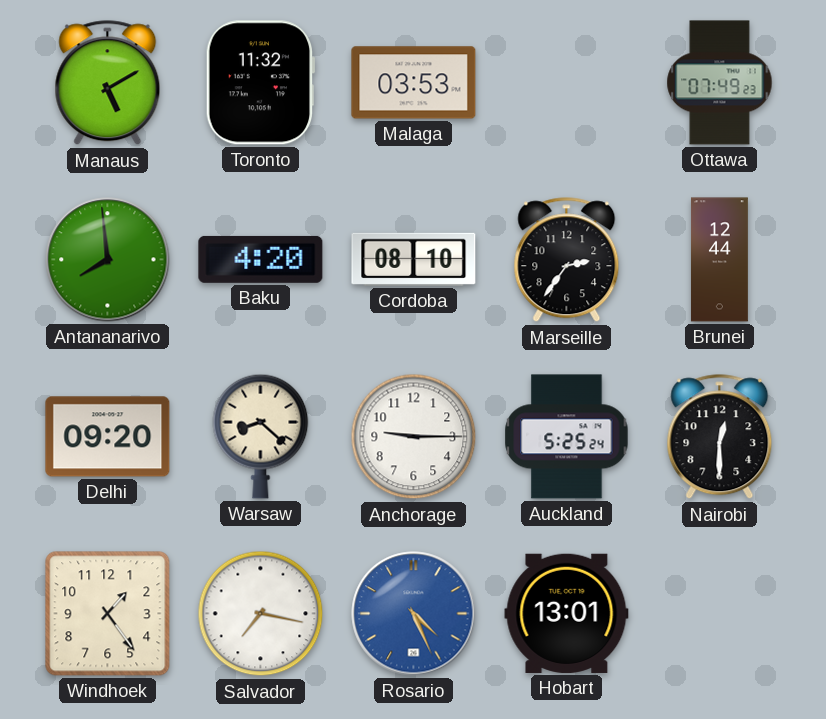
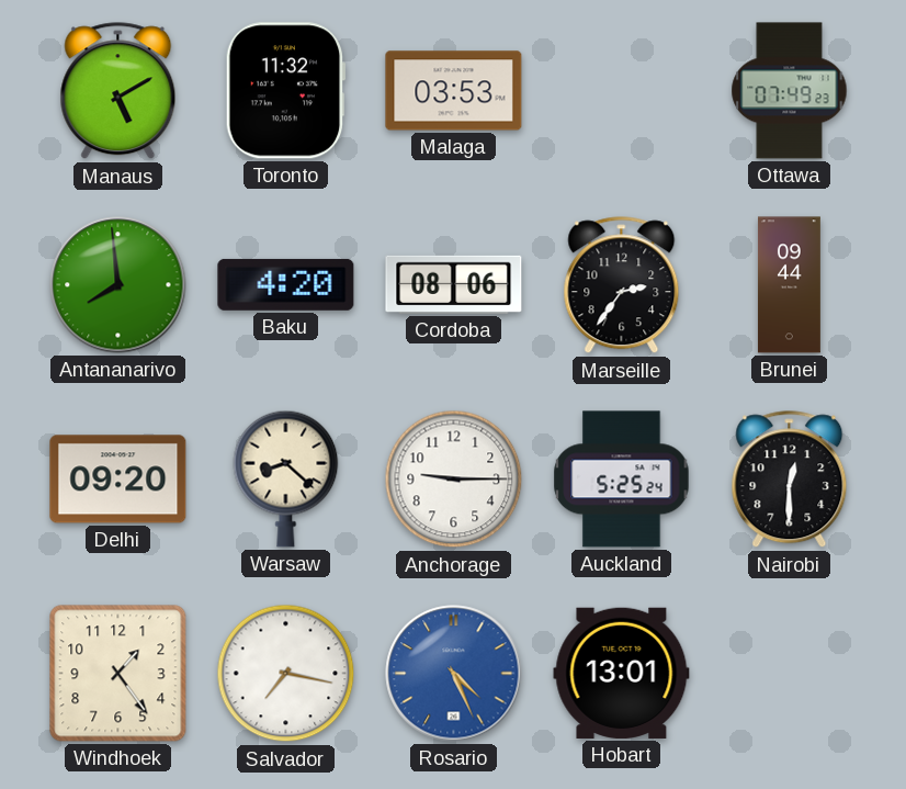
Cordoba: 08:10 -> 08:06
Brunei: 12:44 -> 09:44
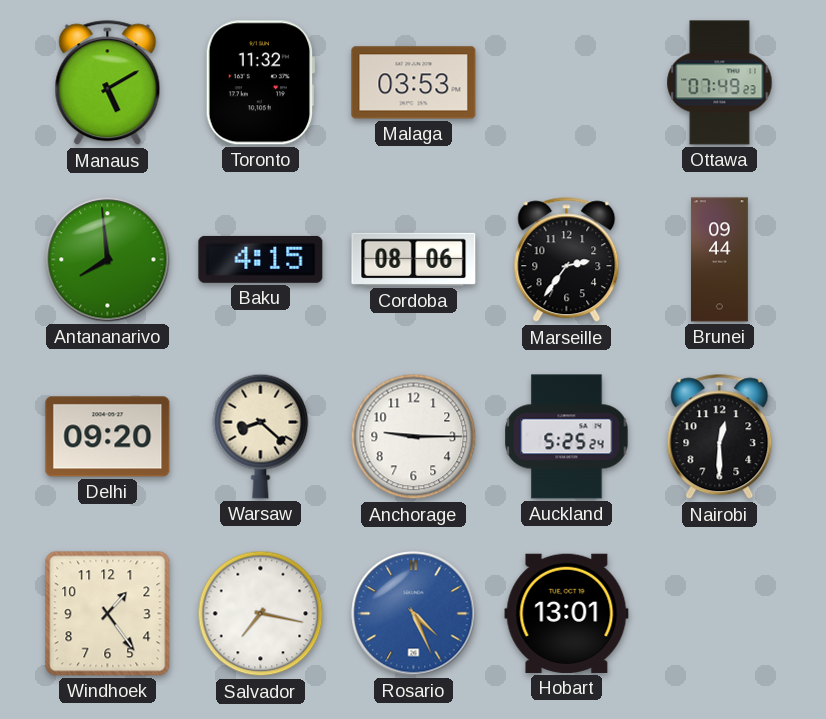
Baku: 4:20 -> 4:15
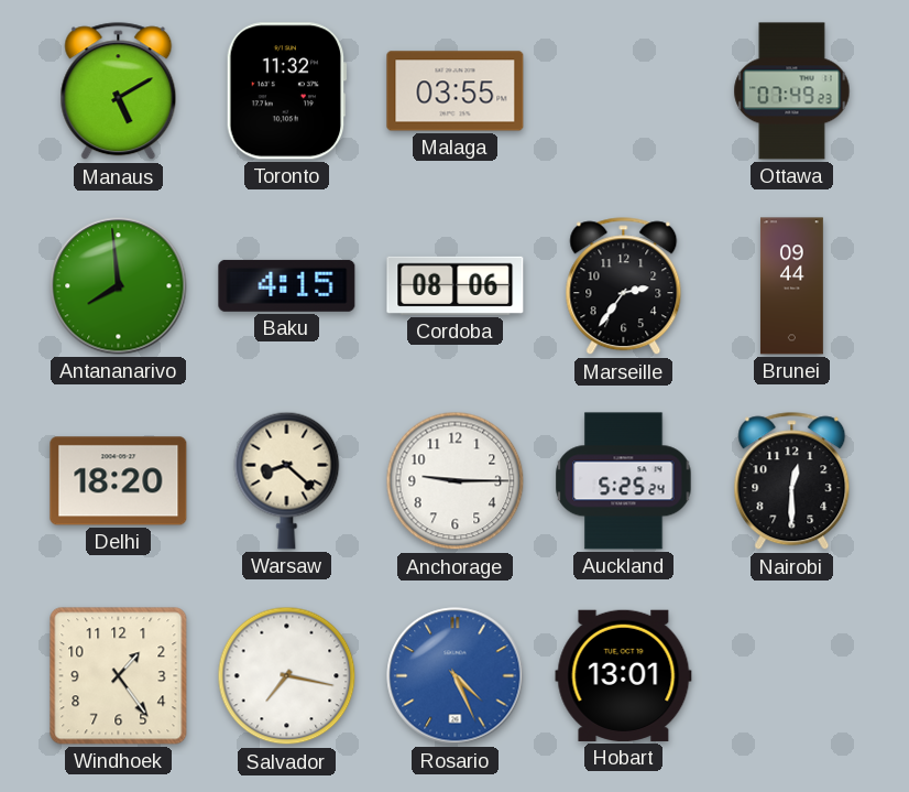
Malaga: 03:53 -> 03:55
Delhi: 09:20 -> 18:20
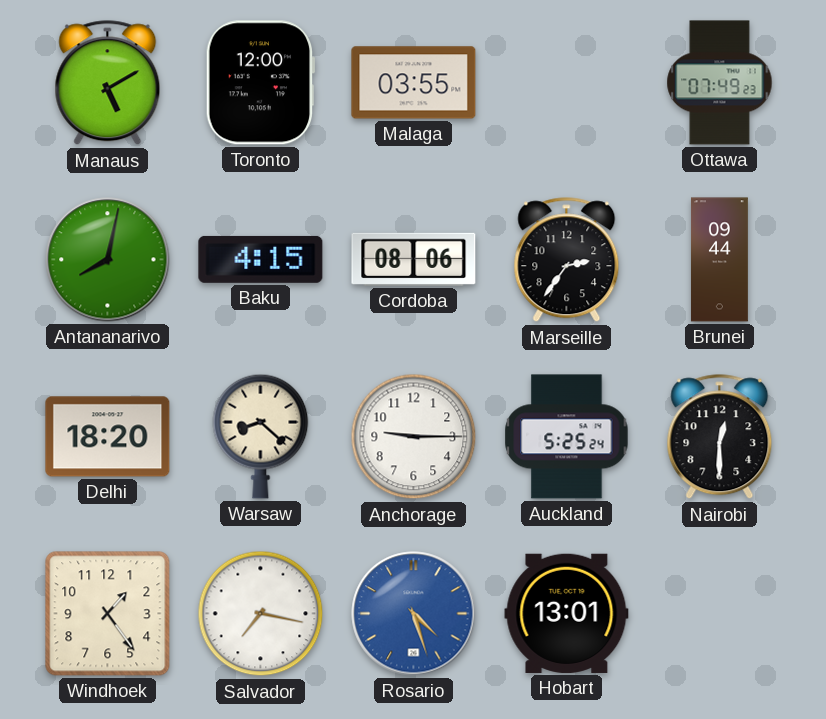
Toronto: 11:32 -> 12:00
Antananarivo: 7:59 -> 8:02
Rosario: 4:26 -> 4:27
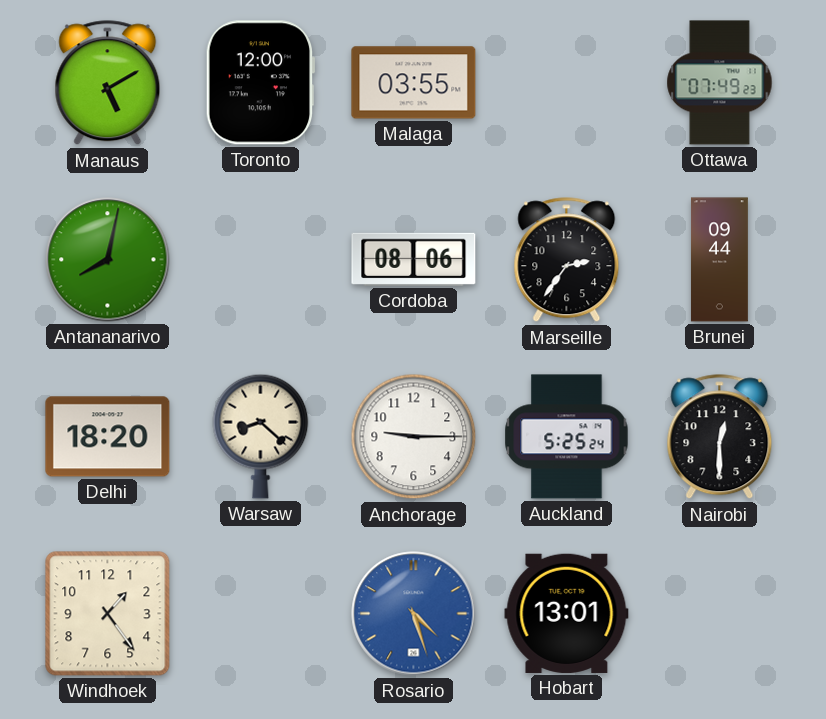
Baku: 4:15 -> none
Salvador: 7:17 -> none
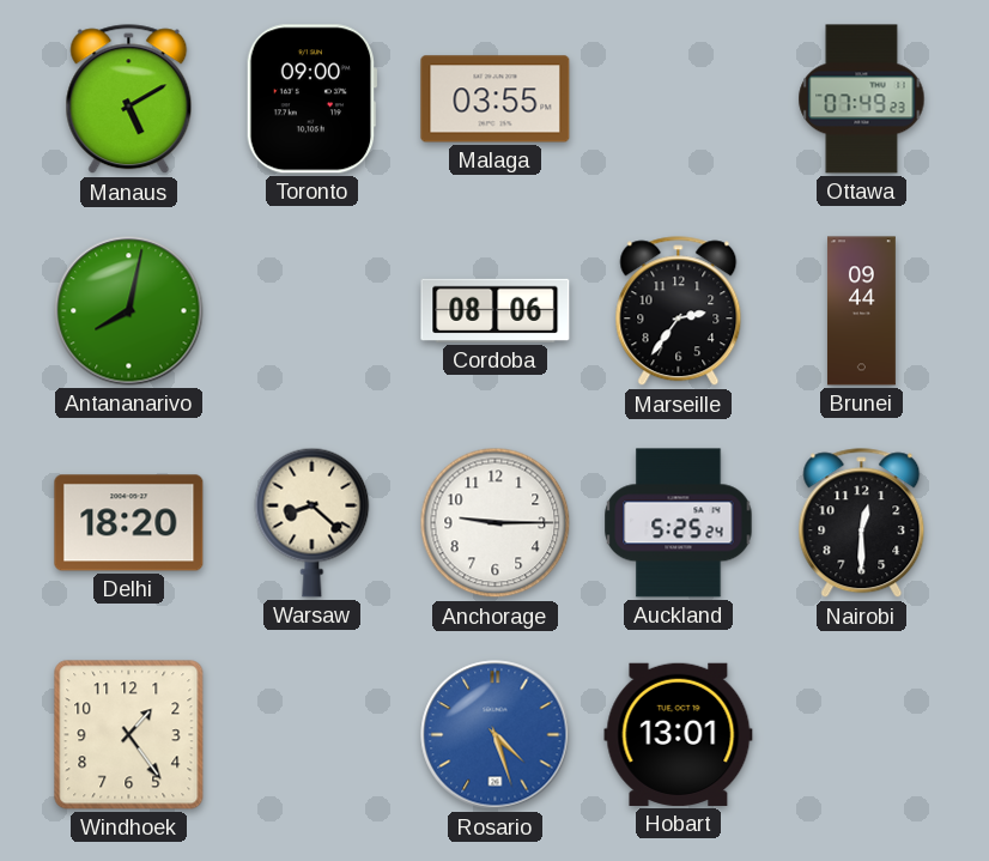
Toronto: 12:00 -> 09:00
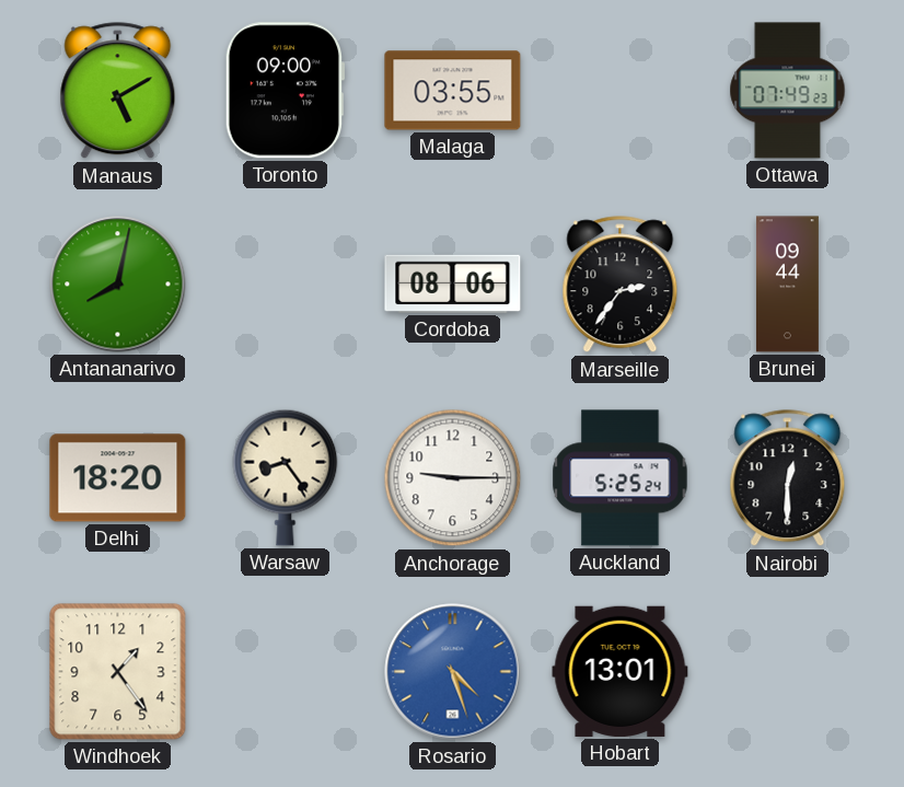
Warsaw: 8:22 -> 8:24
